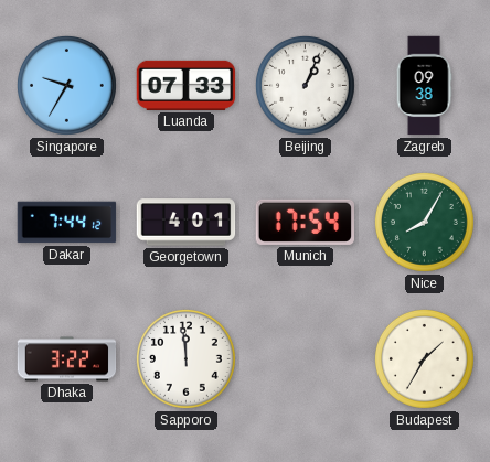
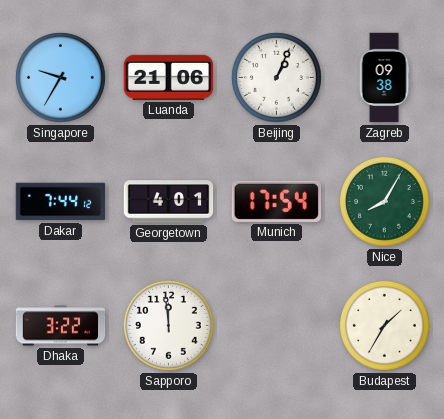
Luanda: 07:33 -> 21:06
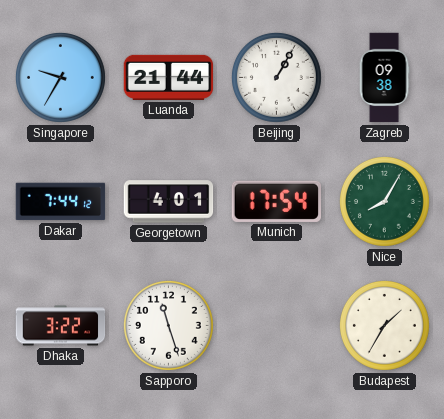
Luanda: 21:06 -> 21:44
Beijing: 1:04 -> 1:05
Sapporo: 11:59 -> 11:27
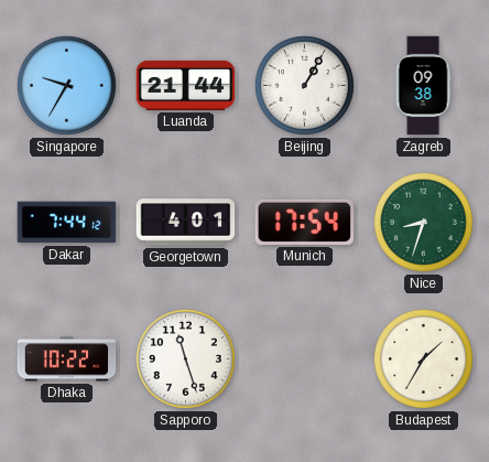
Nice: 8:05 -> 8:33
Dhaka: 3:22 -> 10:22
